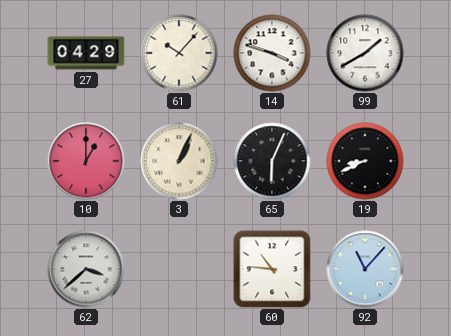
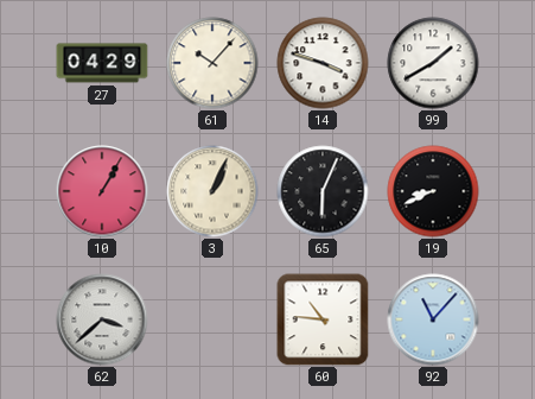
10: 1:00 -> 1:05
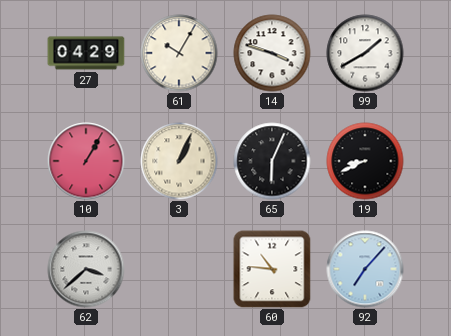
61: 10:07 -> 10:05
92: 11:07 -> 7:07
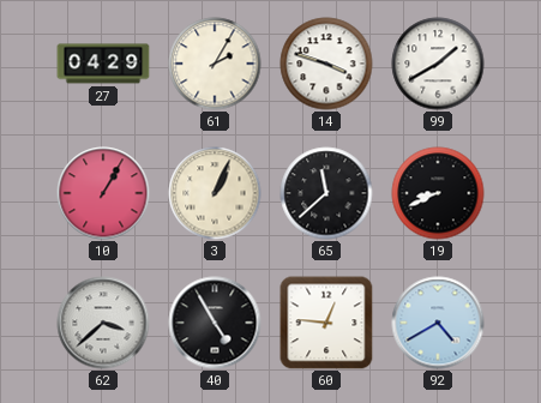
61: 10:05 -> 2:05
65: 6:04 -> 11:38
40: none -> 4:55
60: 10:46 -> 12:46
92: 7:07 -> 4:40
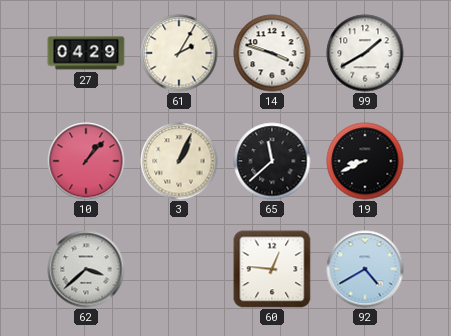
10: 1:05 -> 1:07
40: 4:55 -> none
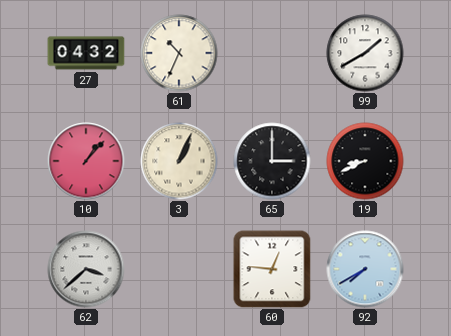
27: 04:29 -> 04:32
61: 2:05 -> 10:34
14: 3:48 -> none
65: 11:38 -> 3:00
92: 4:40 -> 7:40
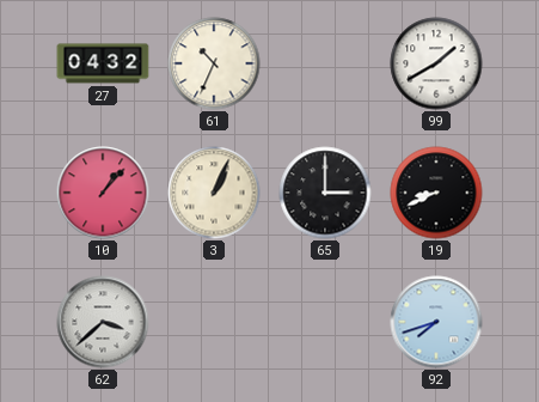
60: 12:46 -> none
92: 7:40 -> 7:42
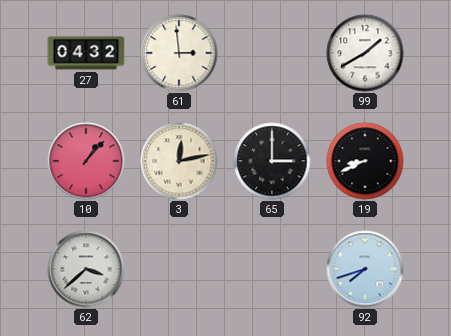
61: 10:34 -> 2:59
3: 1:04 -> 12:13
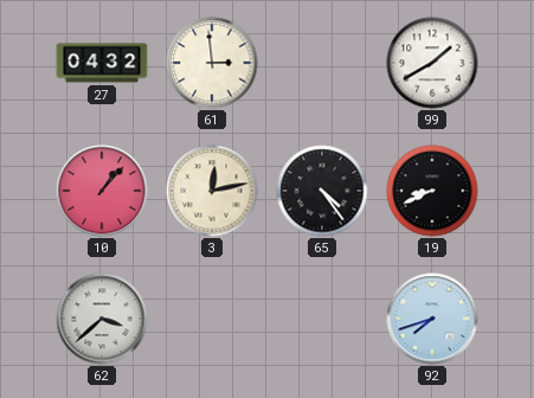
65: 3:00 -> 4:24
